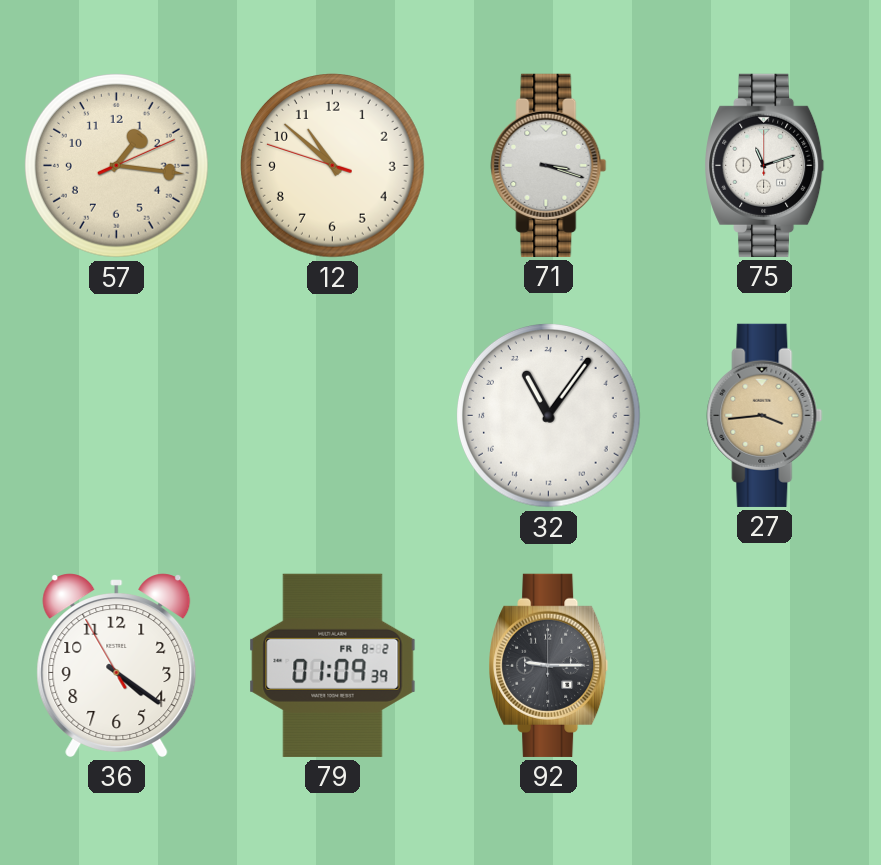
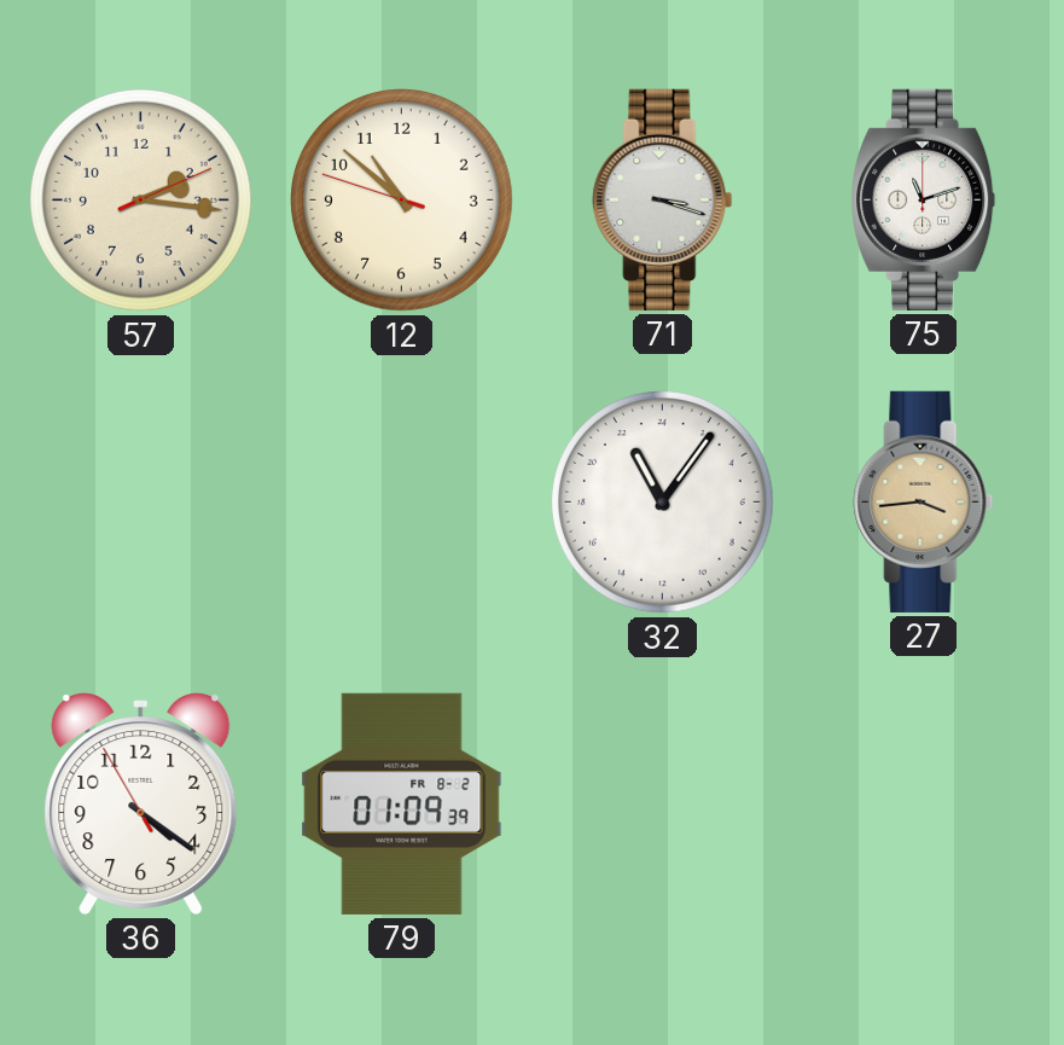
57: 1:16 -> 2:16
92: 9:15 -> none
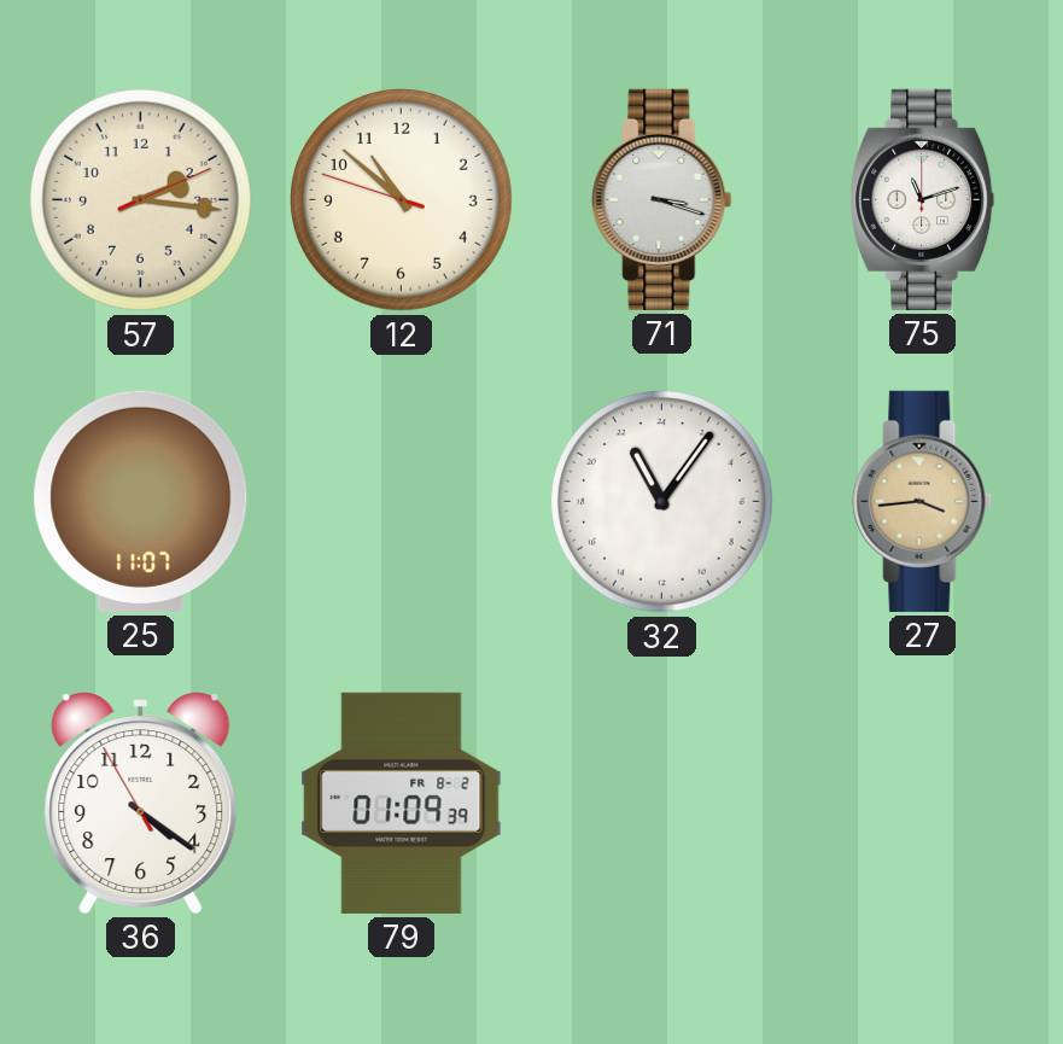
25: none -> 11:07
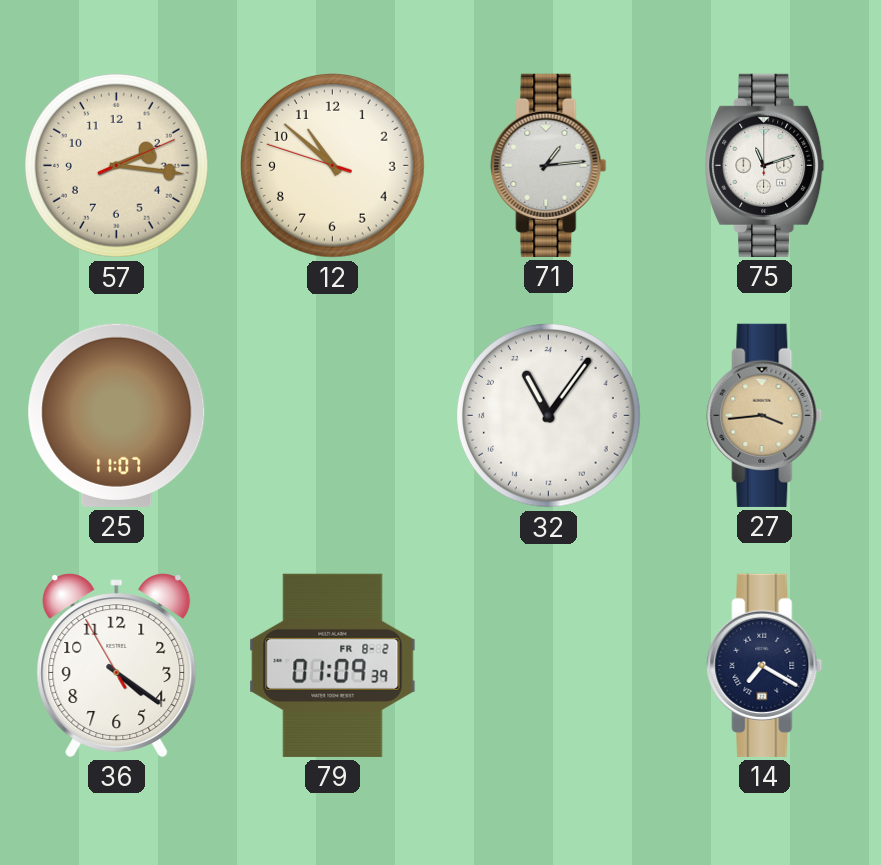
71: 3:18 -> 1:14
14: none -> 7:20
